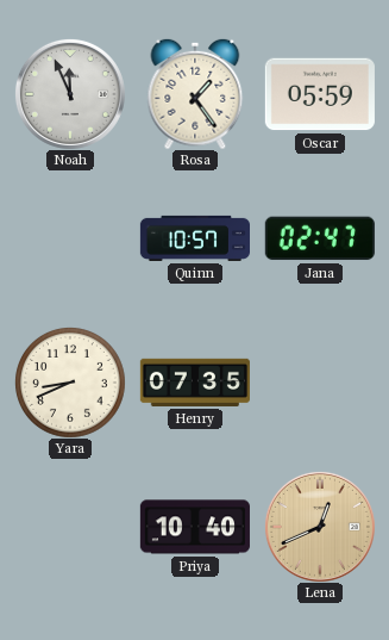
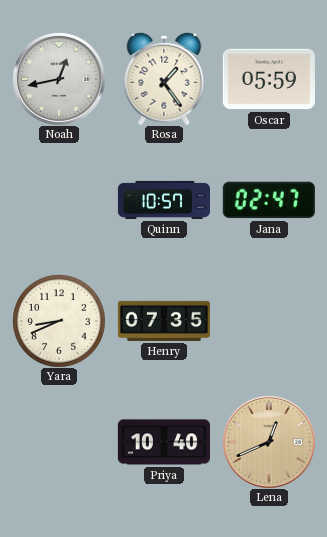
Noah: 11:56 -> 12:43
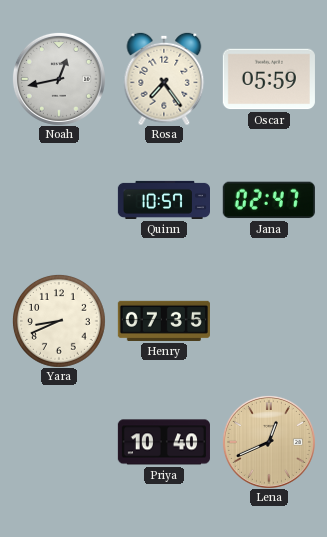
Rosa: 1:24 -> 7:24
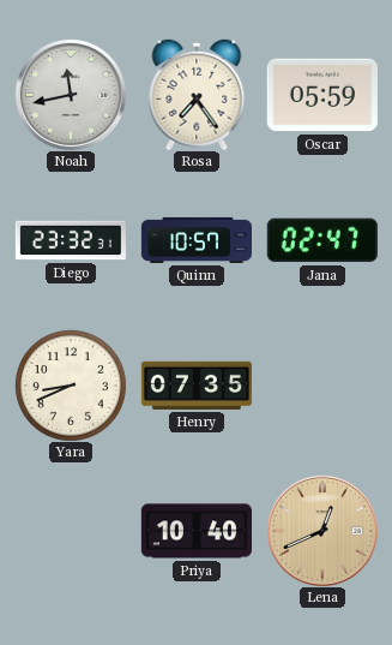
Noah: 12:43 -> 11:43
Diego: none -> 23:32
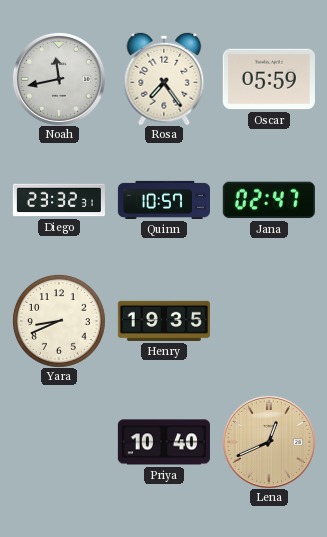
Henry: 07:35 -> 19:35
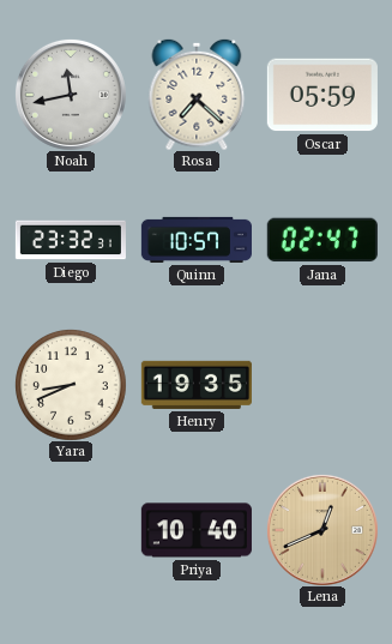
Rosa: 7:24 -> 7:22
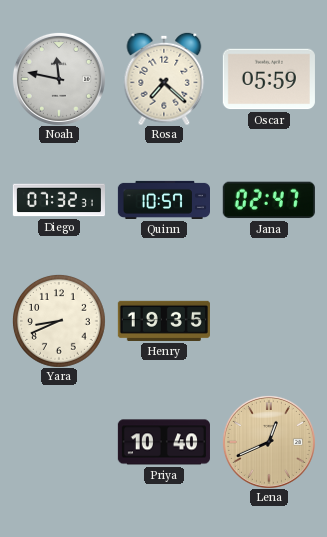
Noah: 11:43 -> 11:47
Diego: 23:32 -> 07:32
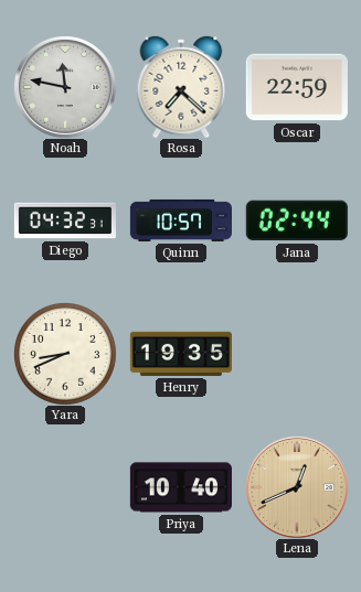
Oscar: 05:59 -> 22:59
Diego: 07:32 -> 04:32
Jana: 02:47 -> 02:44
